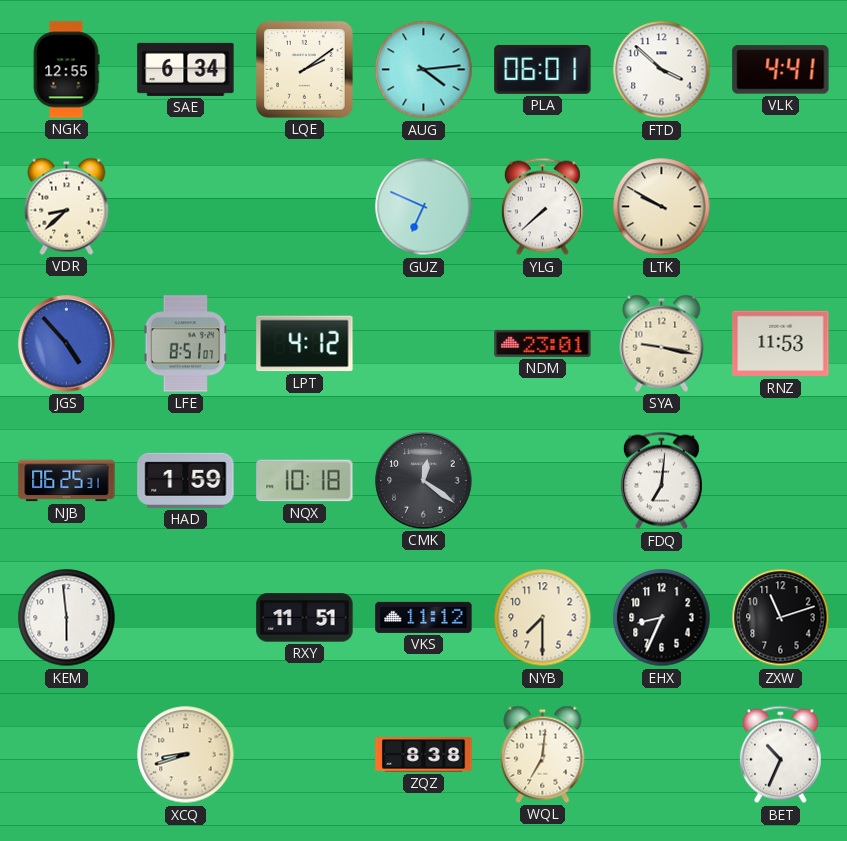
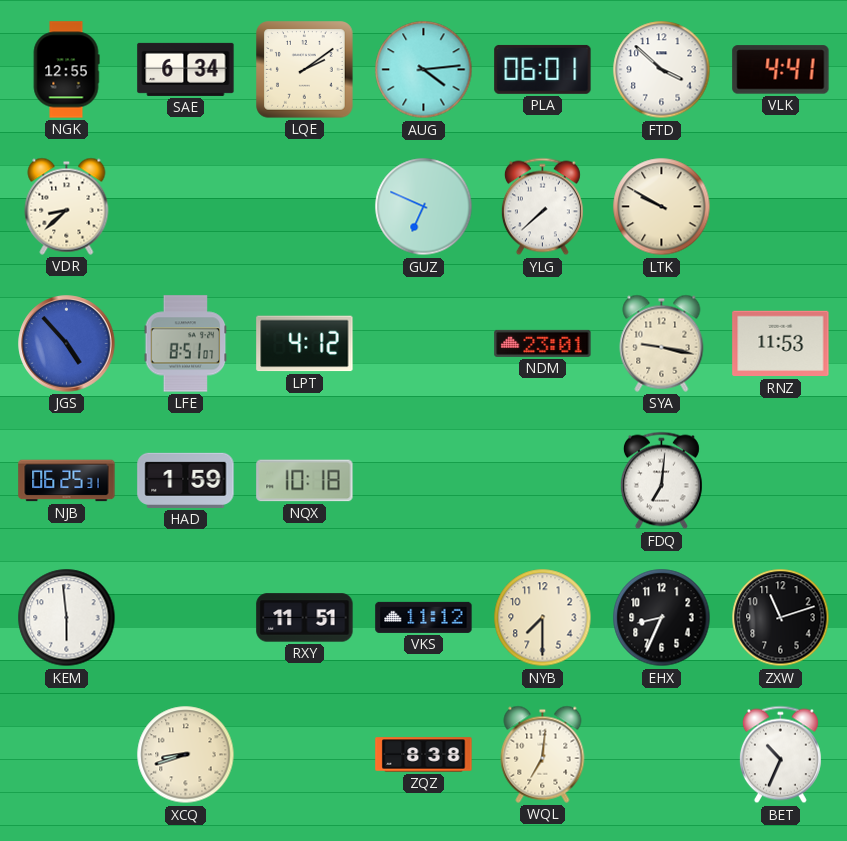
CMK: 12:21 -> none
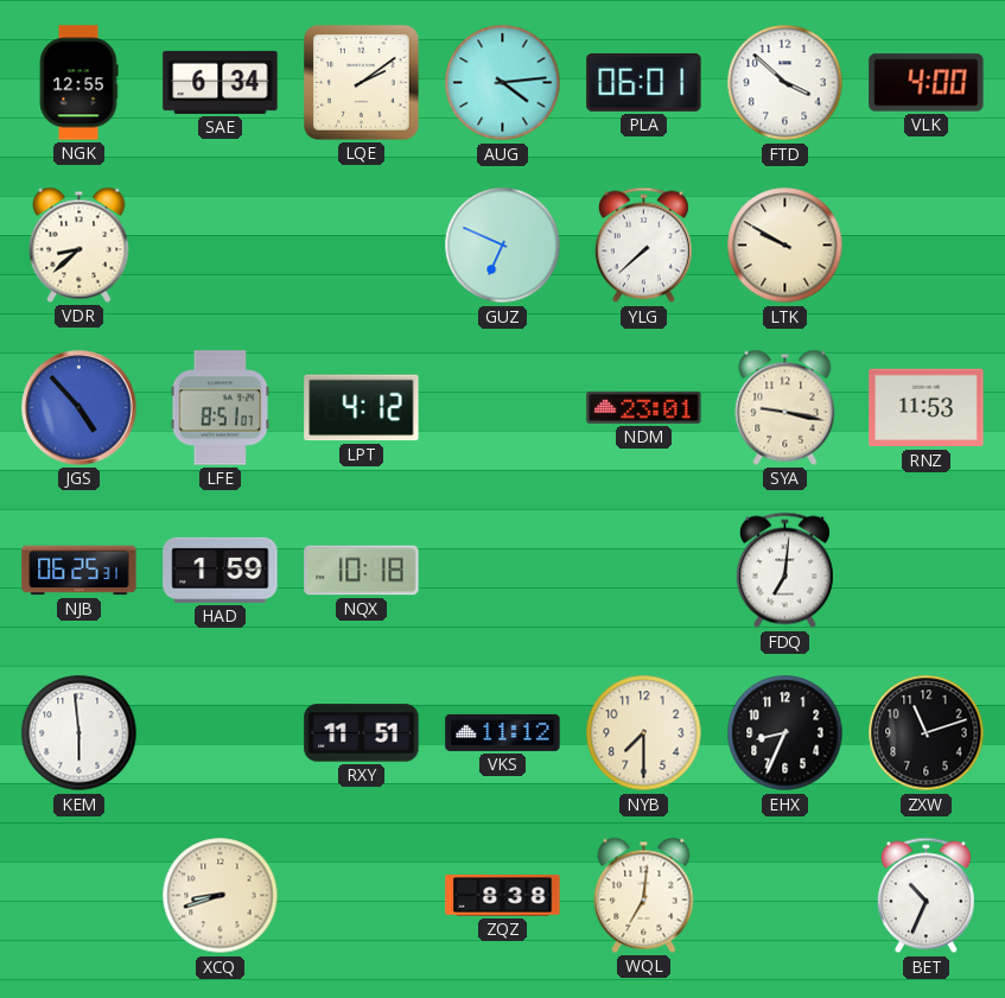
VLK: 4:41 -> 4:00
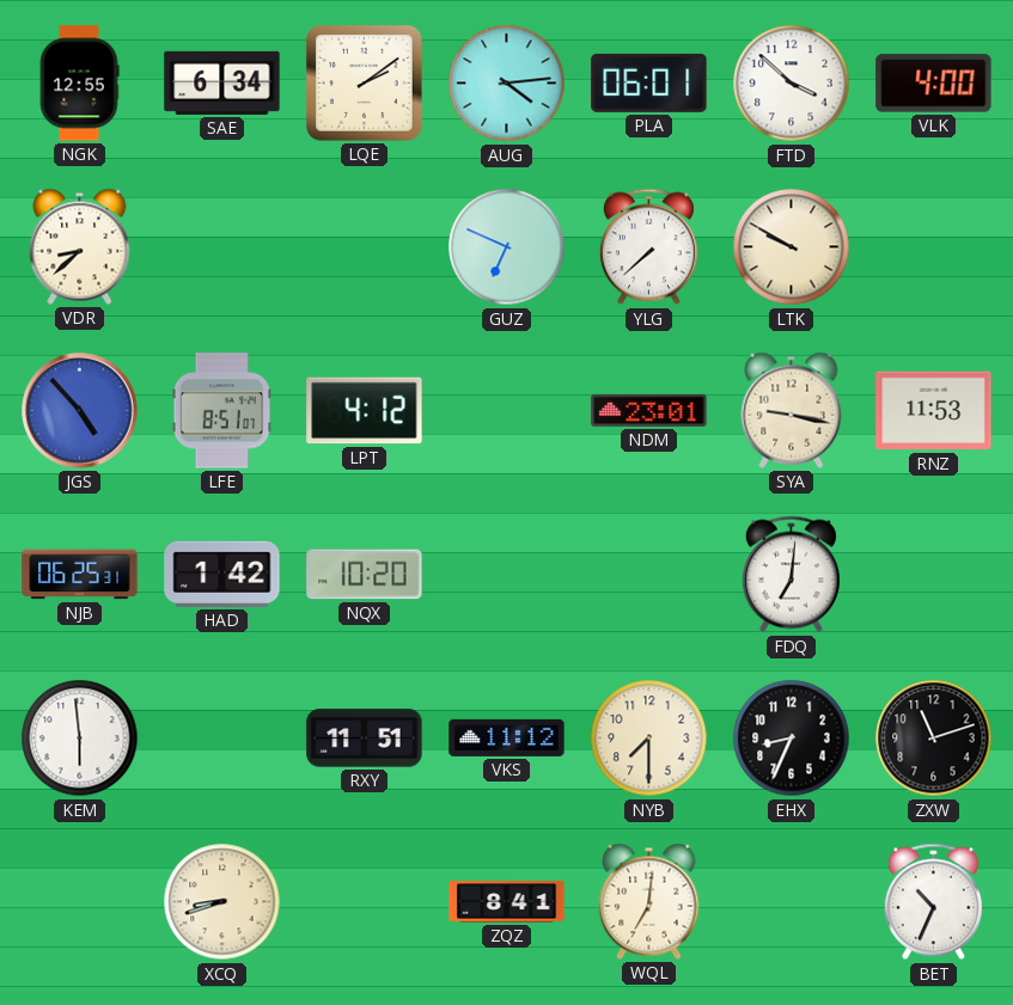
HAD: 1:59 -> 1:42
NQX: 10:18 -> 10:20
ZQZ: 8:38 -> 8:41
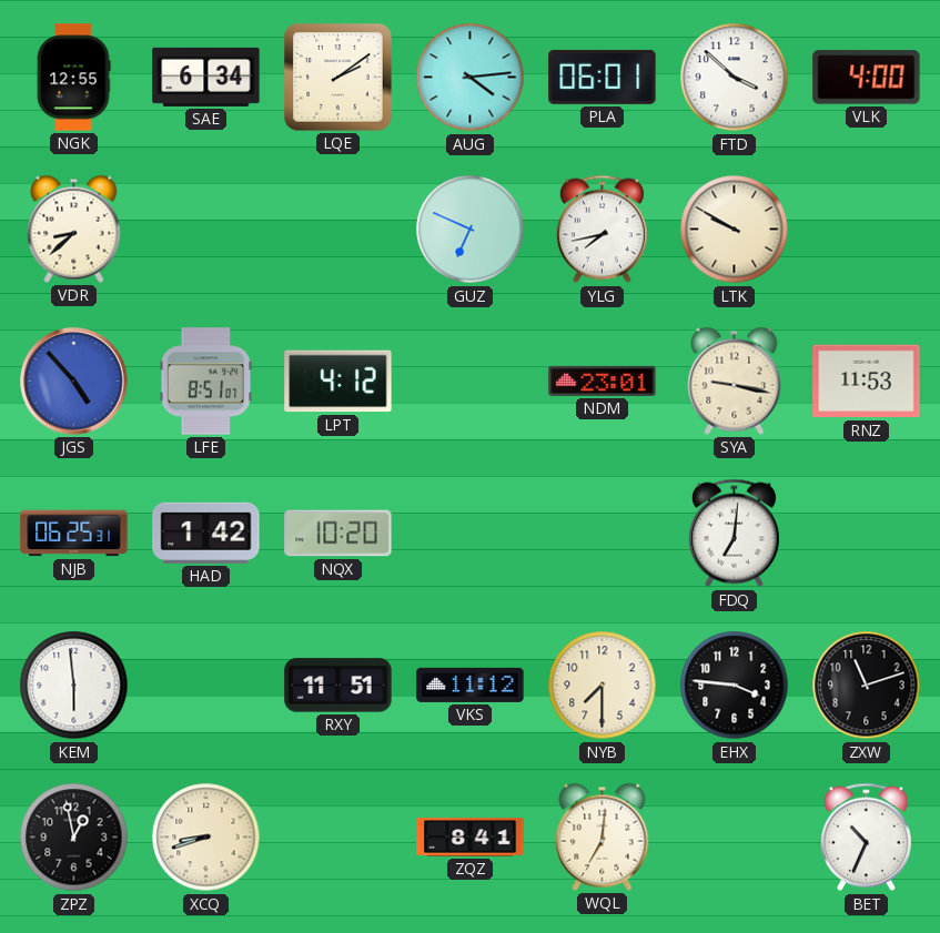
YLG: 7:38 -> 7:43
EHX: 8:34 -> 3:46
ZPZ: none -> 12:58
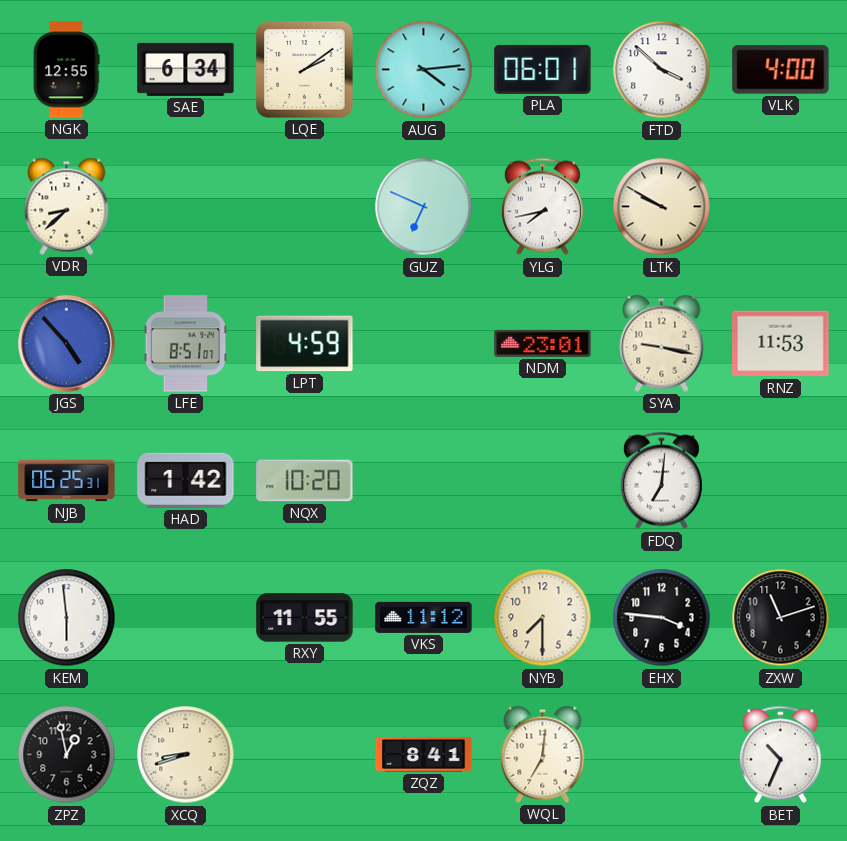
LPT: 4:12 -> 4:59
RXY: 11:51 -> 11:55
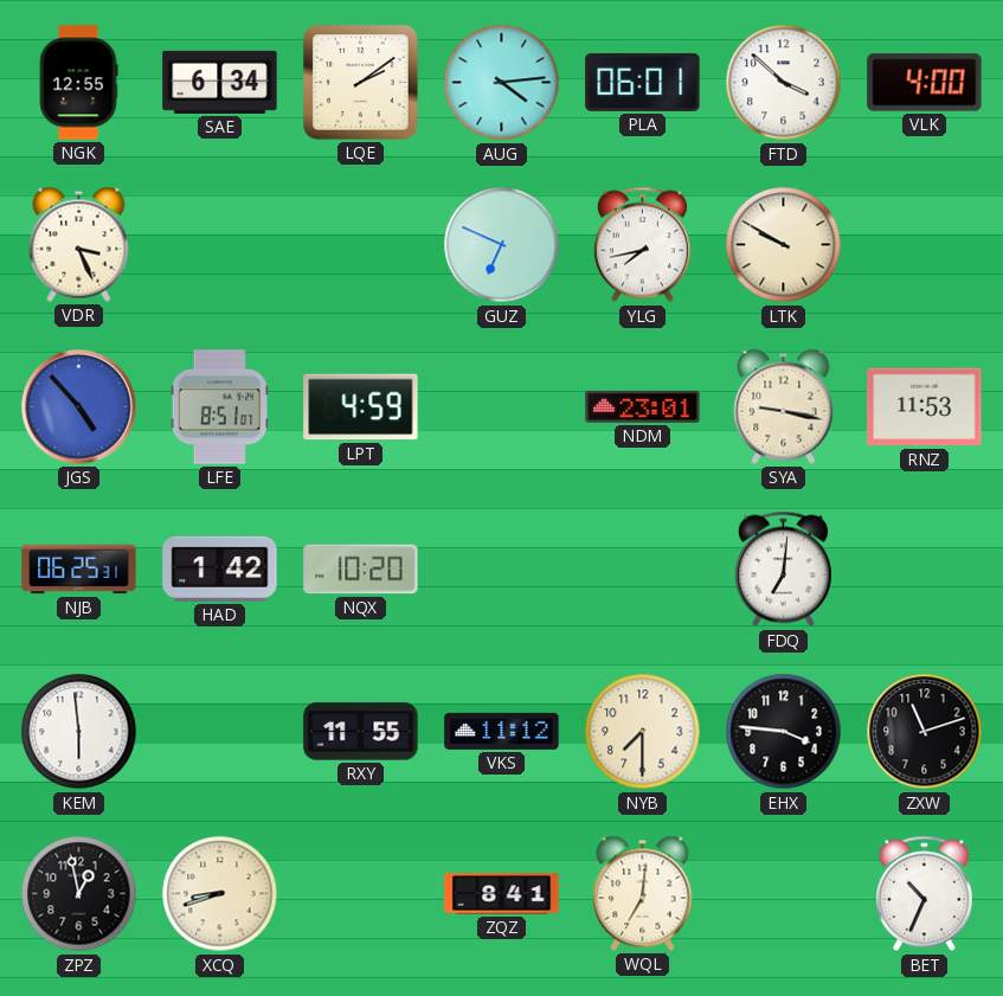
VDR: 8:38 -> 3:26
